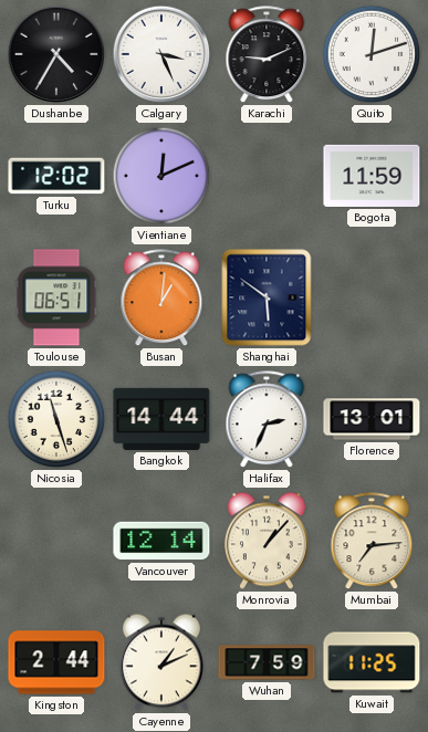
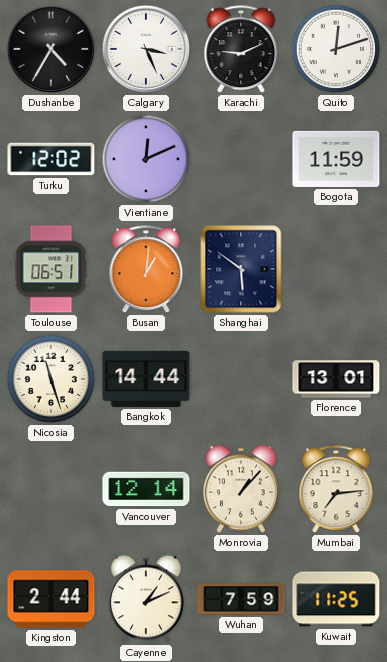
Halifax: 2:34 -> none
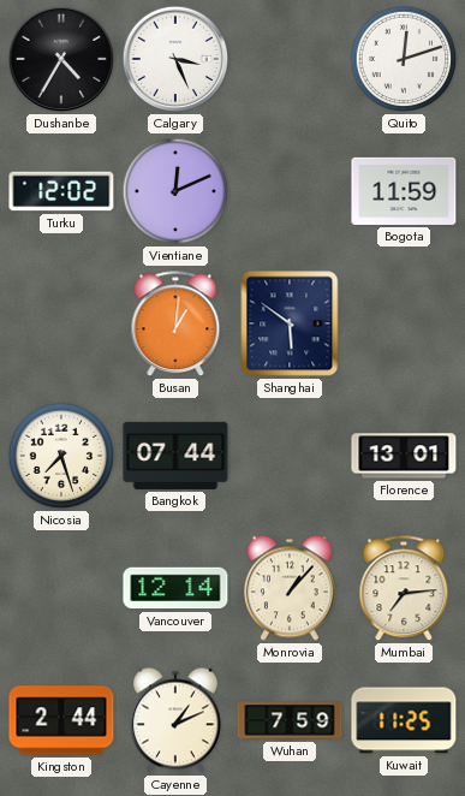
Karachi: 9:11 -> none
Toulouse: 06:51 -> none
Nicosia: 11:27 -> 7:27
Bangkok: 14:44 -> 07:44
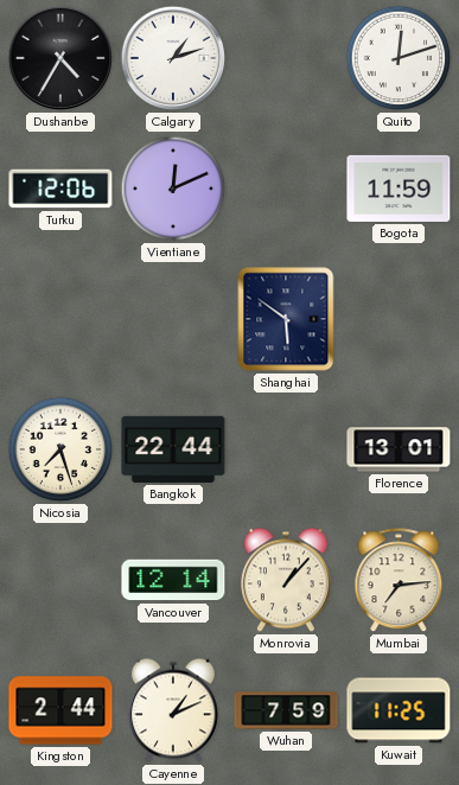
Calgary: 3:26 -> 1:12
Turku: 12:02 -> 12:06
Busan: 1:01 -> none
Bangkok: 07:44 -> 22:44
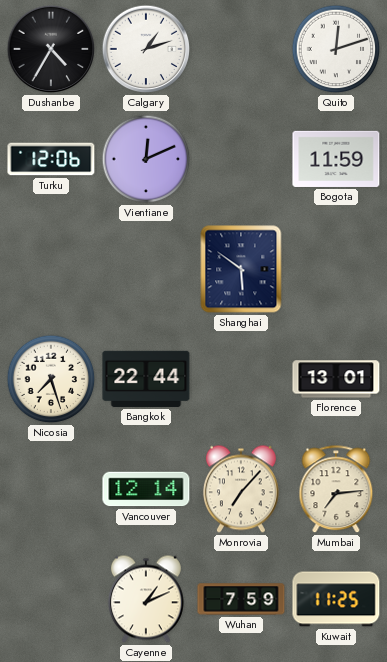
Monrovia: 1:07 -> 7:07
Kingston: 2:44 -> none
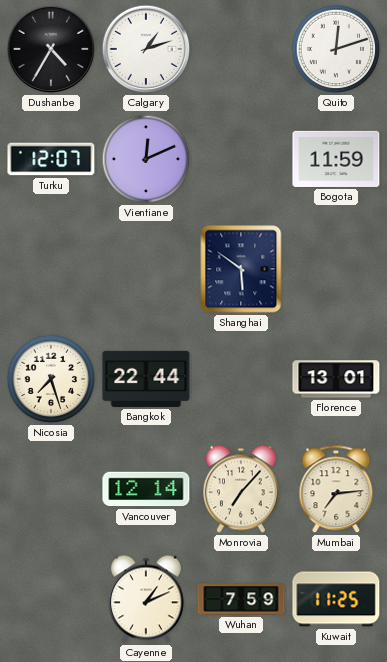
Turku: 12:06 -> 12:07
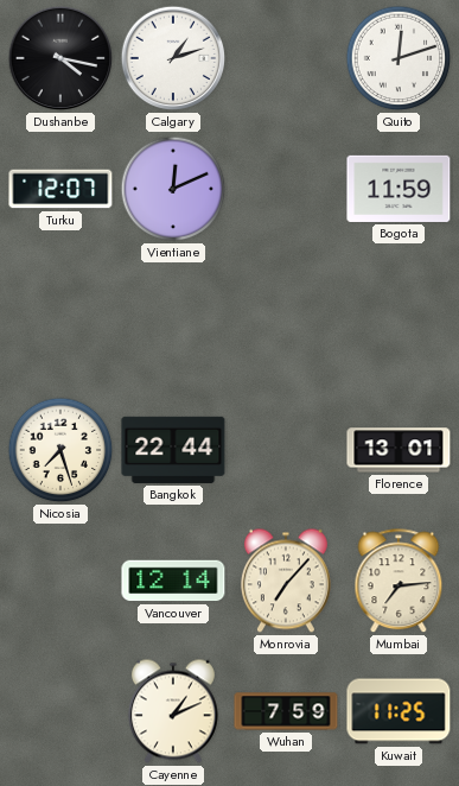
Dushanbe: 4:35 -> 4:17
Shanghai: 5:51 -> none
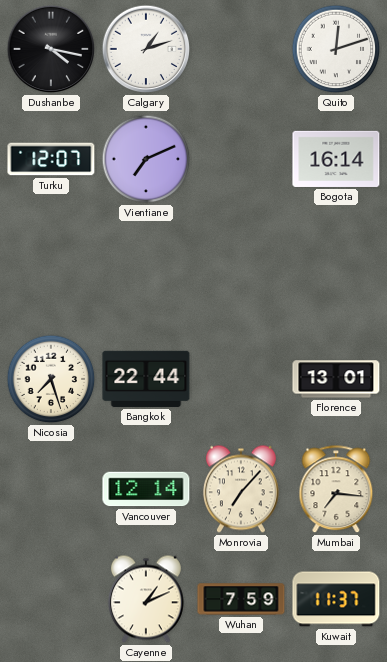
Vientiane: 12:11 -> 7:11
Bogota: 11:59 -> 16:14
Mumbai: 7:14 -> 7:16
Kuwait: 11:25 -> 11:37
